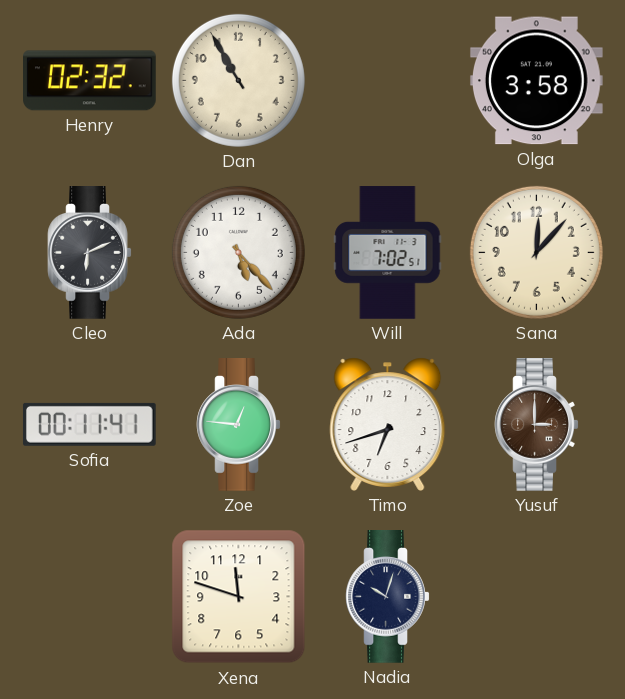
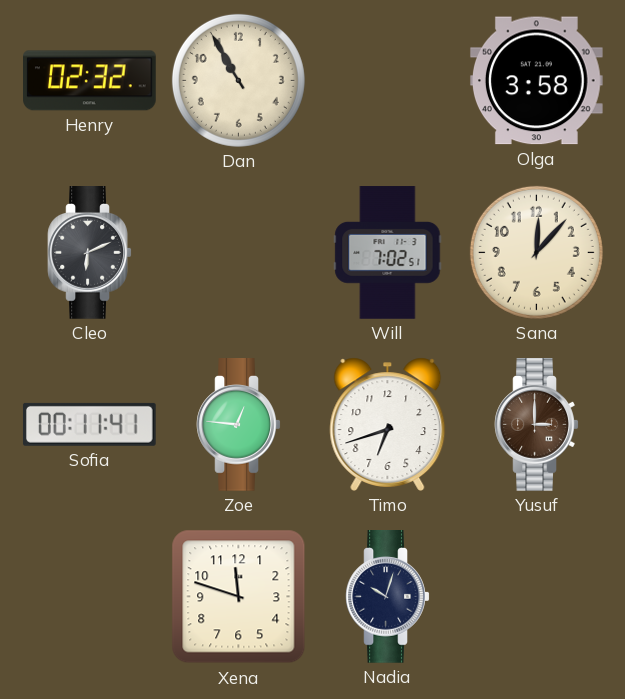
Ada: 5:23 -> none
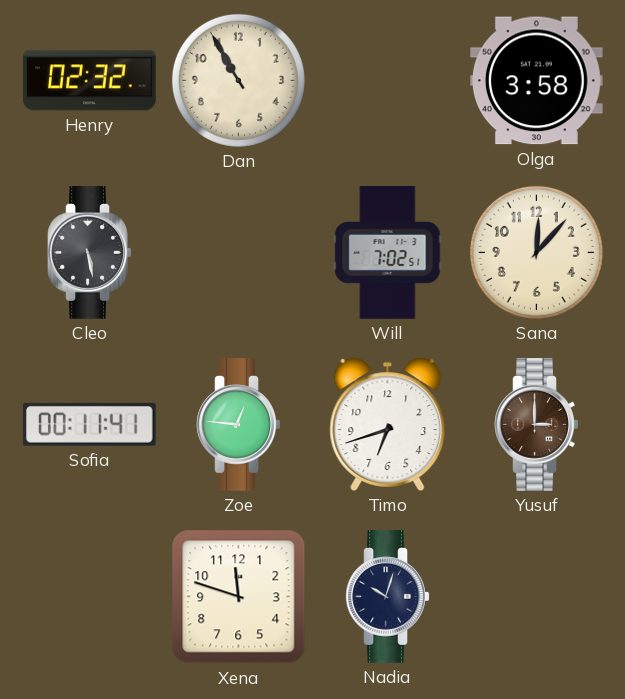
Cleo: 6:11 -> 5:28
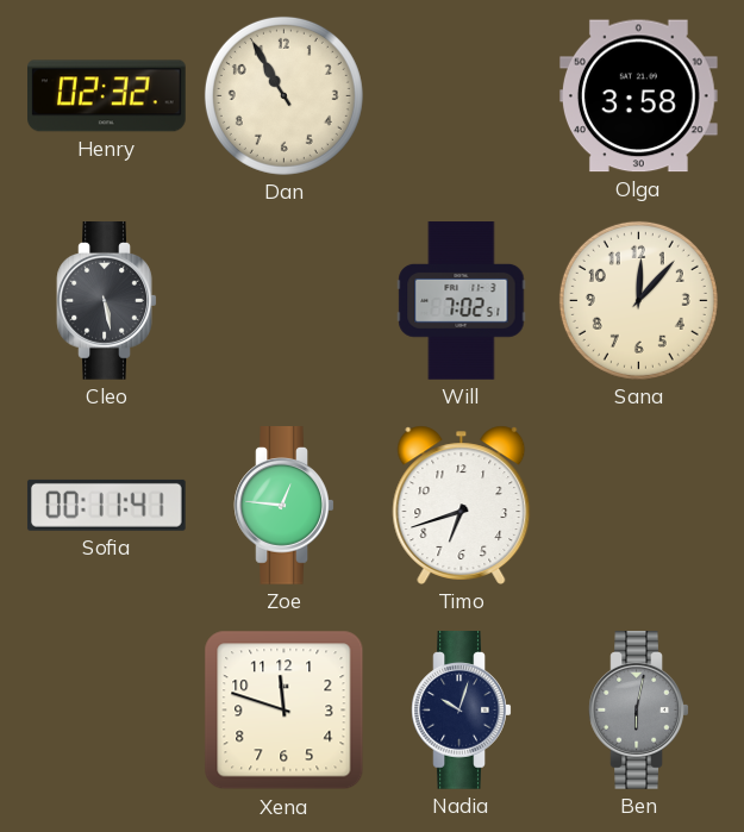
Yusuf: 3:00 -> none
Ben: none -> 6:02
